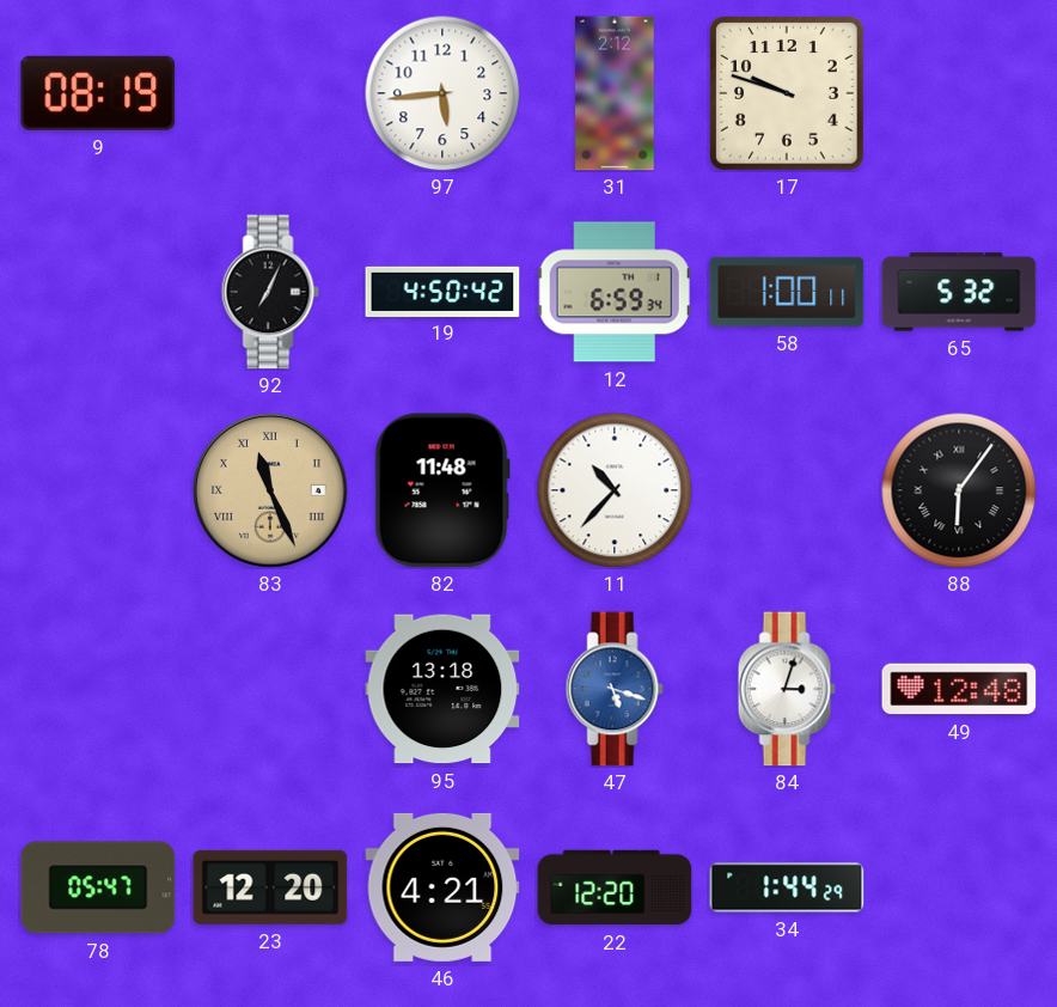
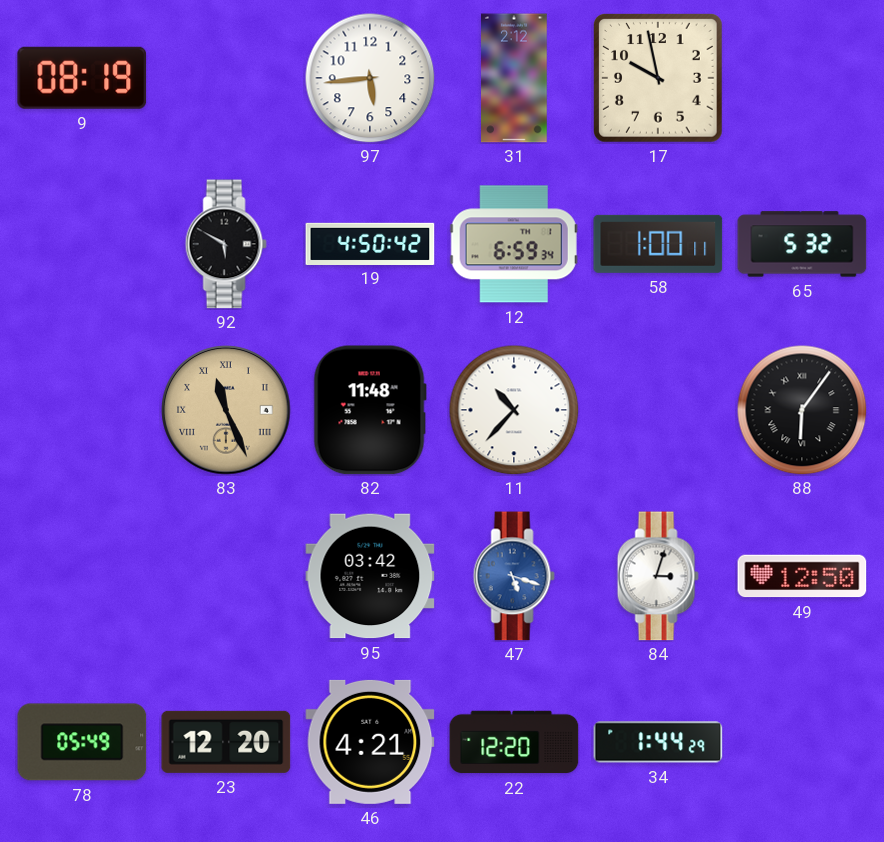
17: 9:48 -> 9:58
92: 7:04 -> 5:50
95: 13:18 -> 03:42
49: 12:48 -> 12:50
78: 05:47 -> 05:49
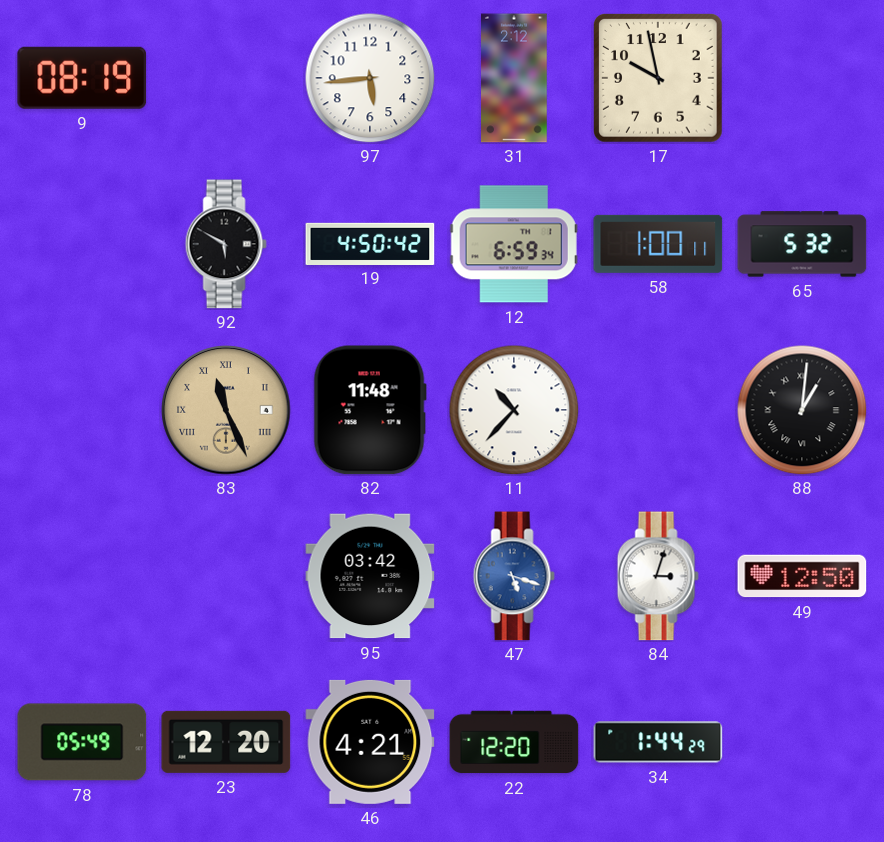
88: 6:06 -> 1:01
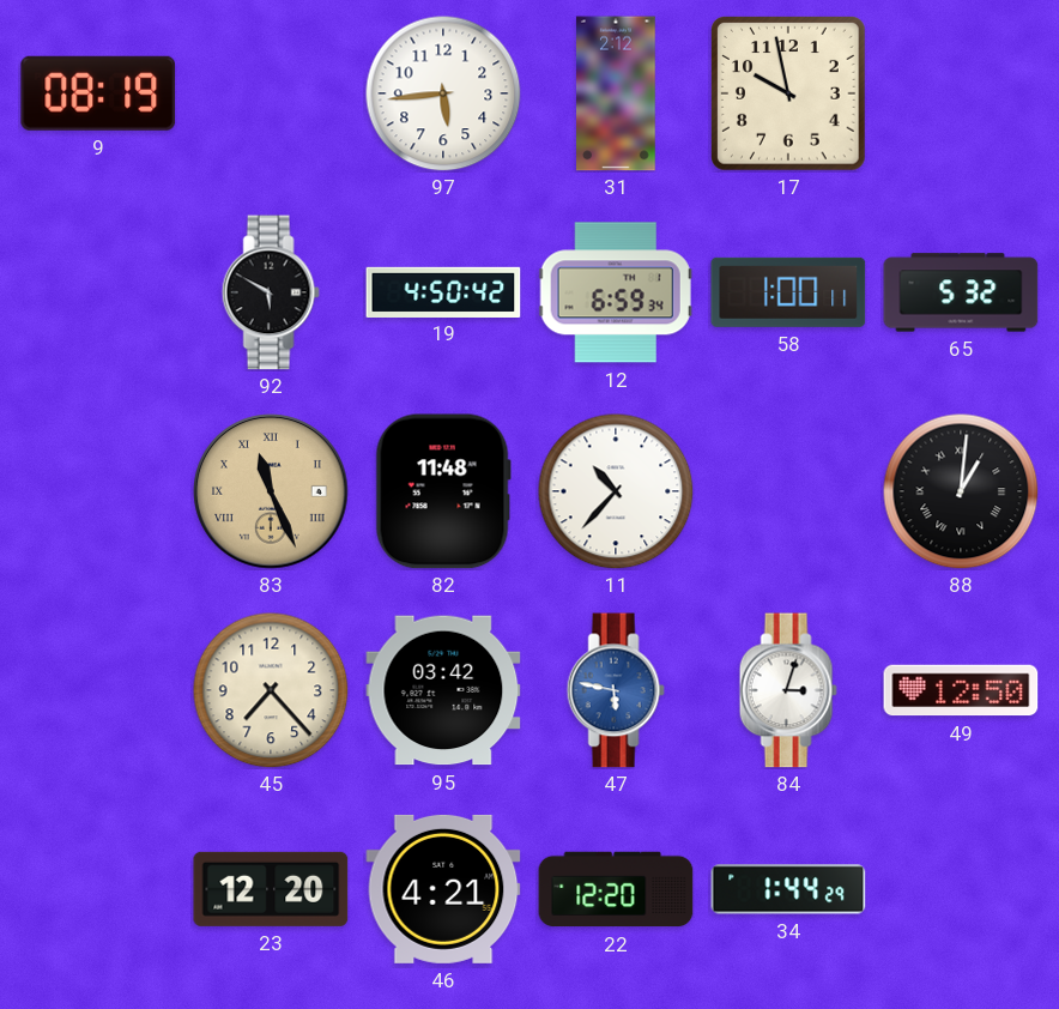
45: none -> 7:23
47: 5:18 -> 5:47
78: 05:49 -> none
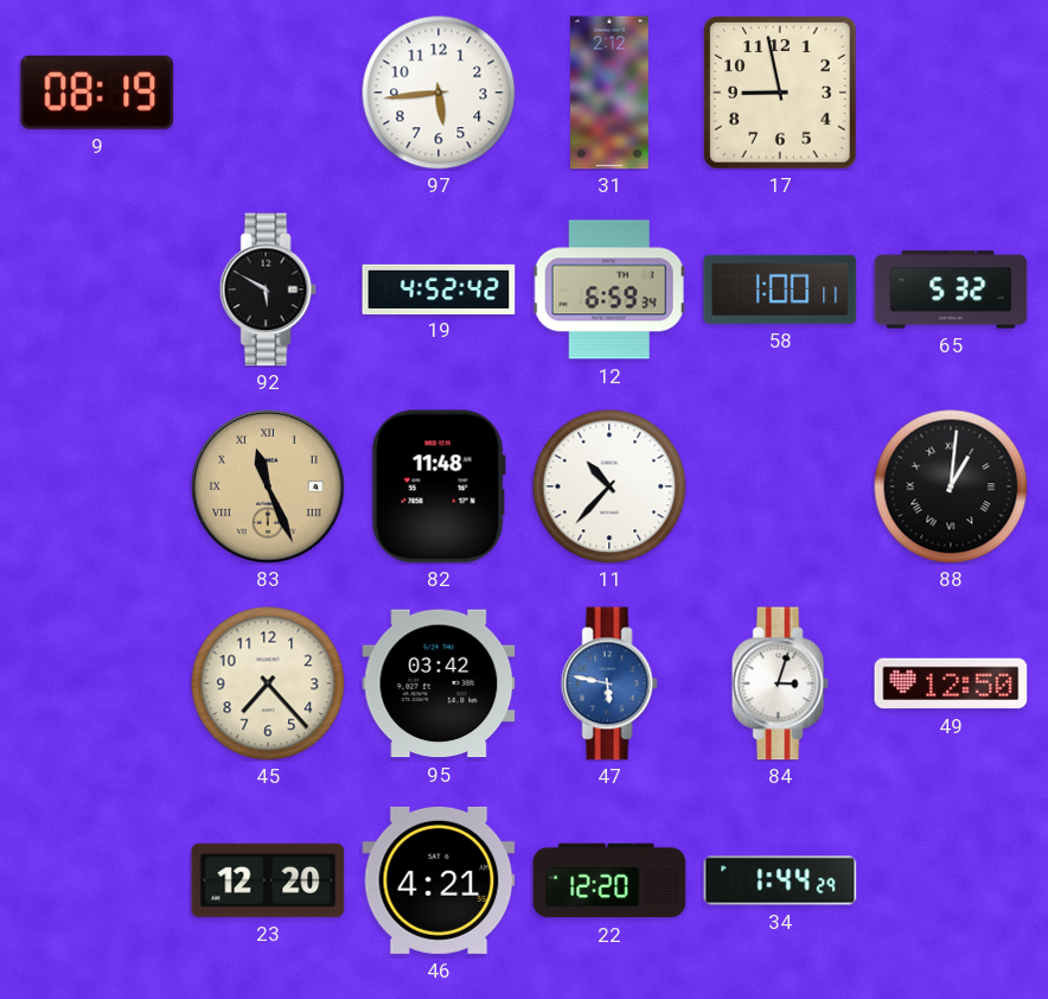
17: 9:58 -> 8:58
19: 4:50 -> 4:52
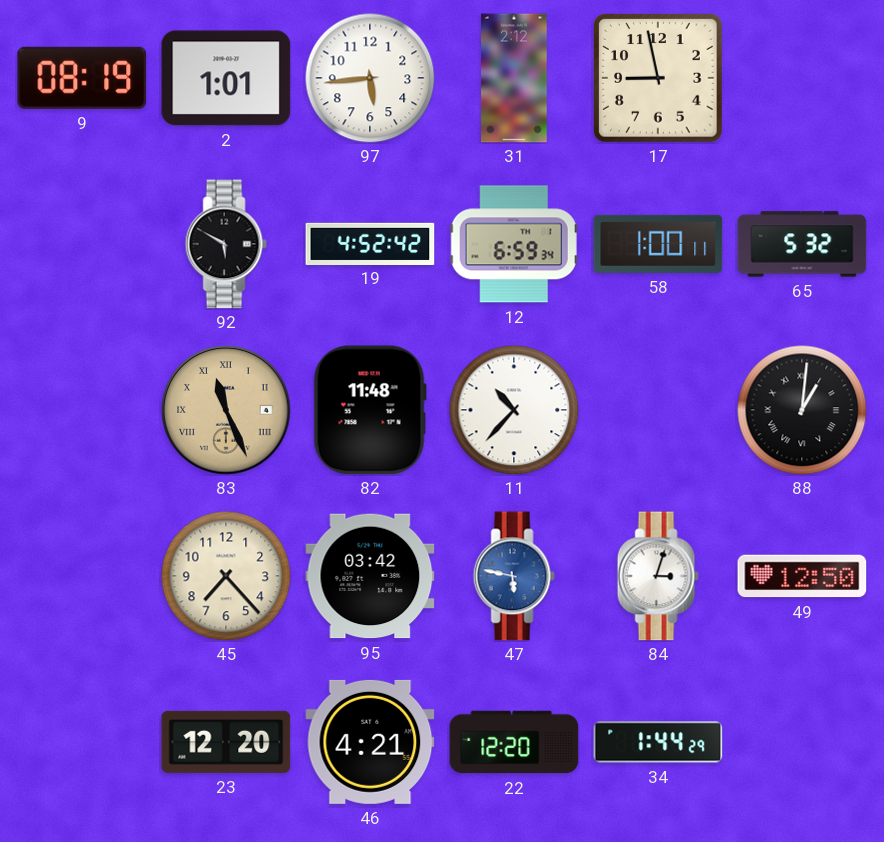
2: none -> 1:01
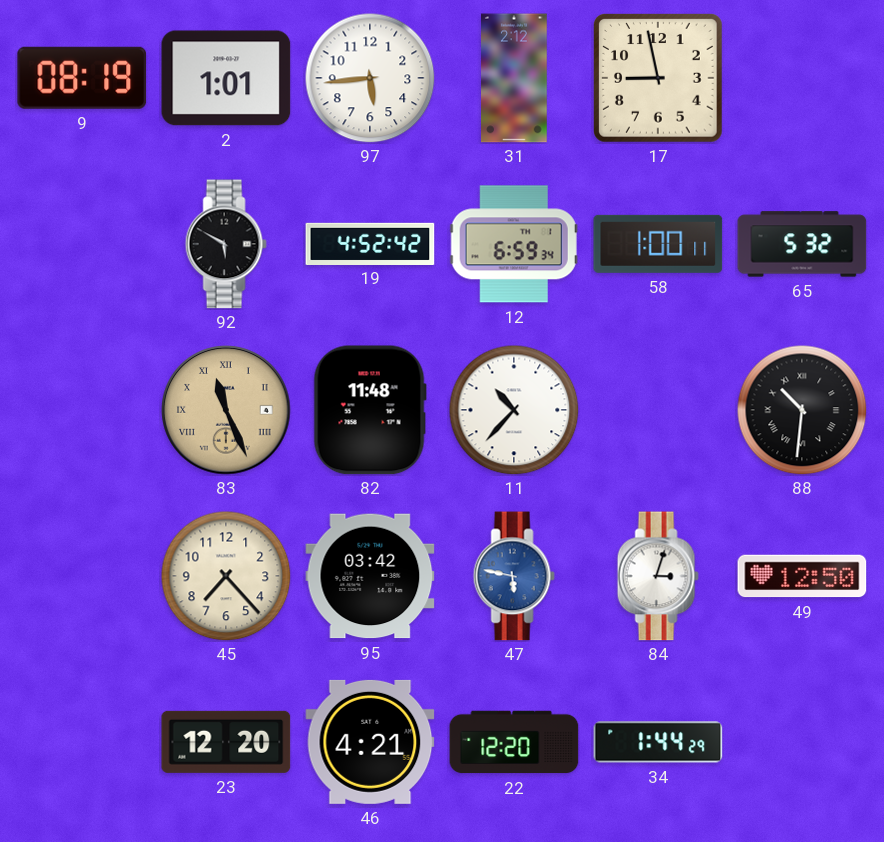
88: 1:01 -> 10:31
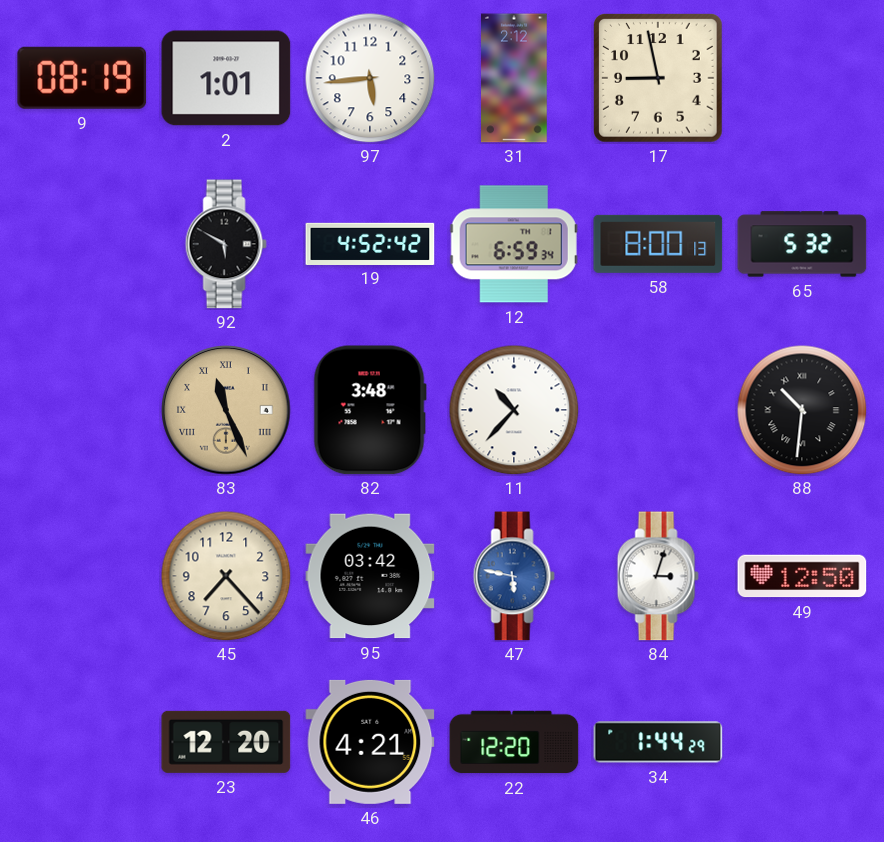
58: 1:00 -> 8:00
82: 11:48 -> 3:48
